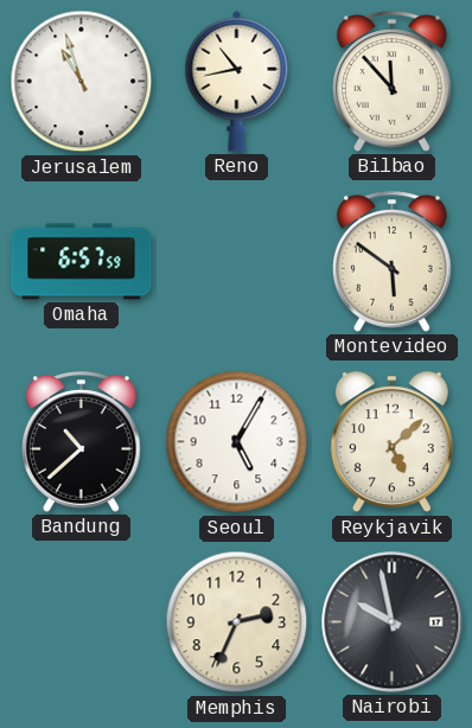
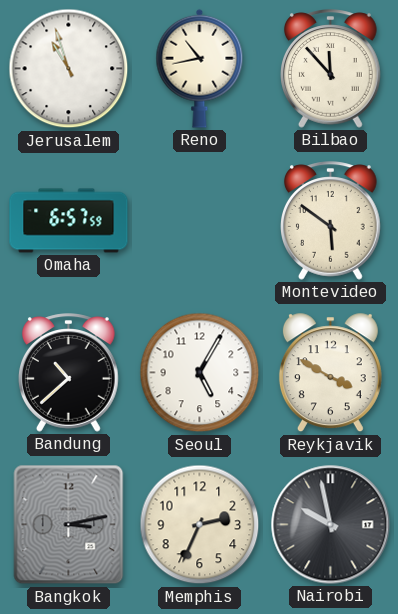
Reykjavik: 5:08 -> 3:50
Bangkok: none -> 3:13
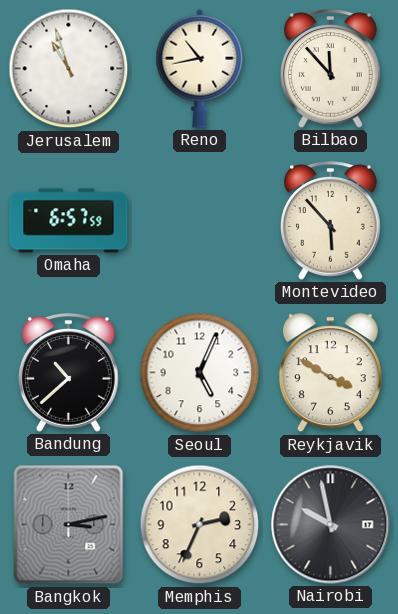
Montevideo: 5:51 -> 5:53
Seoul: 5:05 -> 5:04
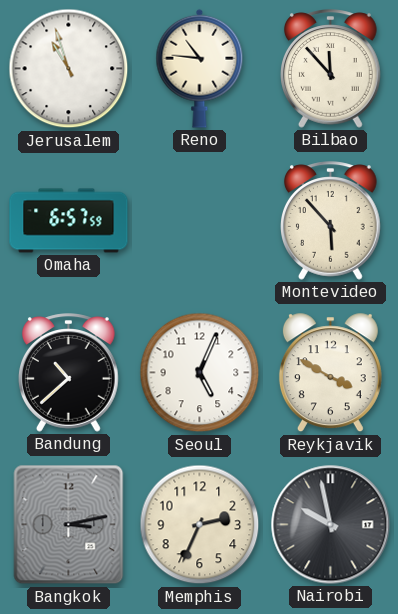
Reno: 10:43 -> 10:46
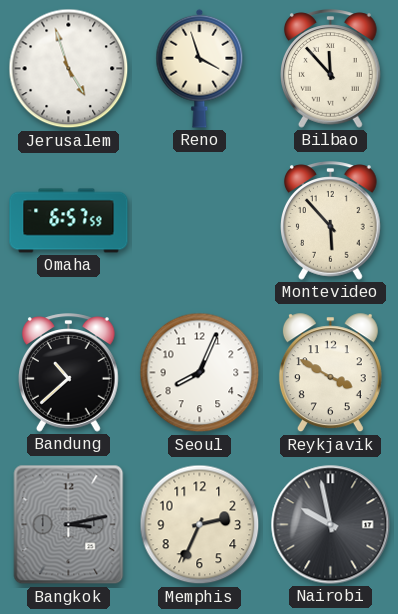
Jerusalem: 10:57 -> 4:57
Reno: 10:46 -> 3:57
Seoul: 5:04 -> 8:04
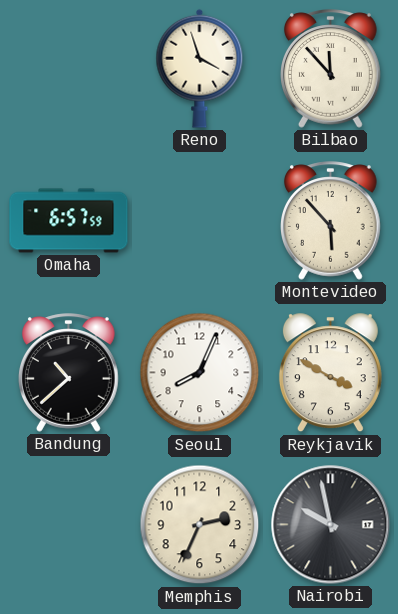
Jerusalem: 4:57 -> none
Bangkok: 3:13 -> none
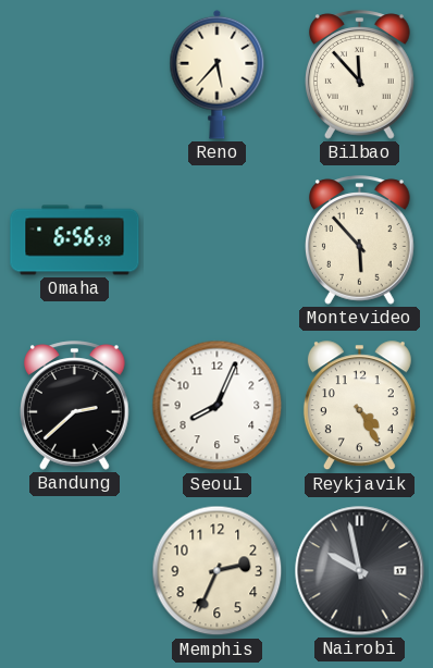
Reno: 3:57 -> 5:37
Omaha: 6:57 -> 6:56
Bandung: 10:38 -> 2:38
Reykjavik: 3:50 -> 4:25
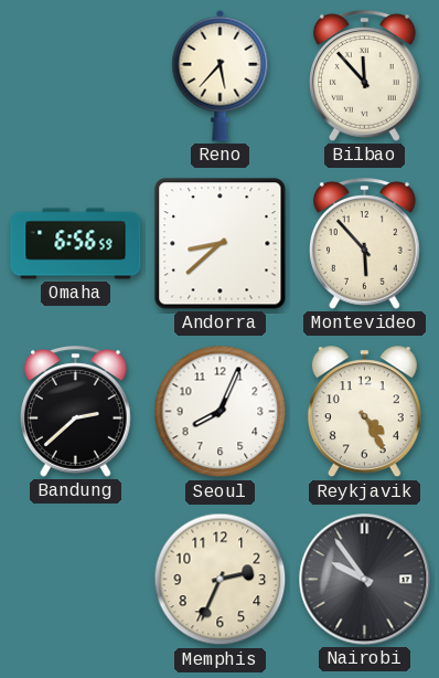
Andorra: none -> 8:38
Nairobi: 9:58 -> 9:54
